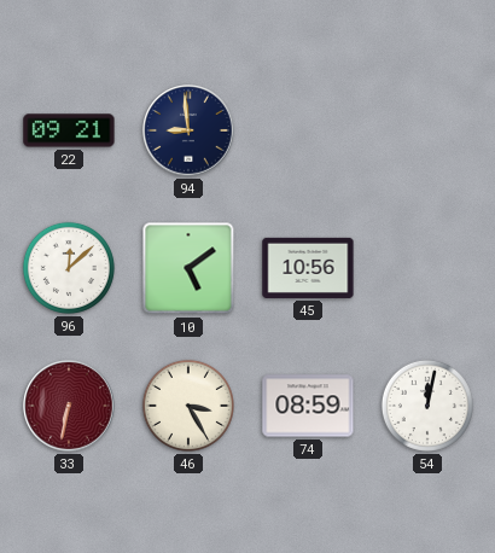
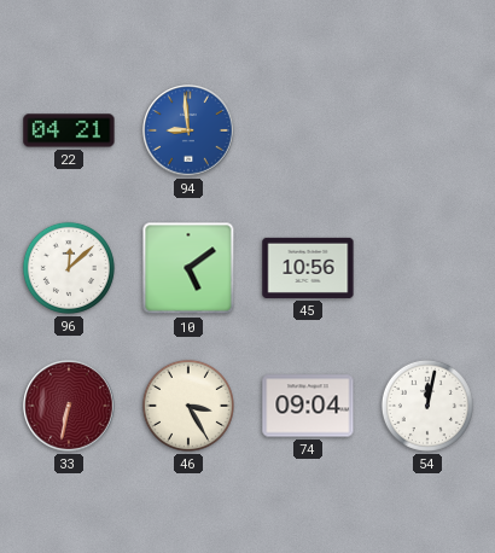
22: 09:21 -> 04:21
94 dial: navy -> blue
74: 08:59 -> 09:04
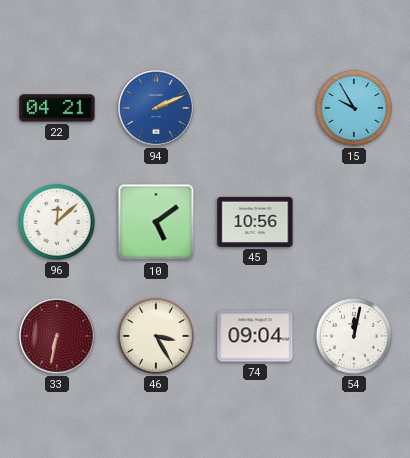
94: 8:59 -> 2:11
15: none -> 9:55
